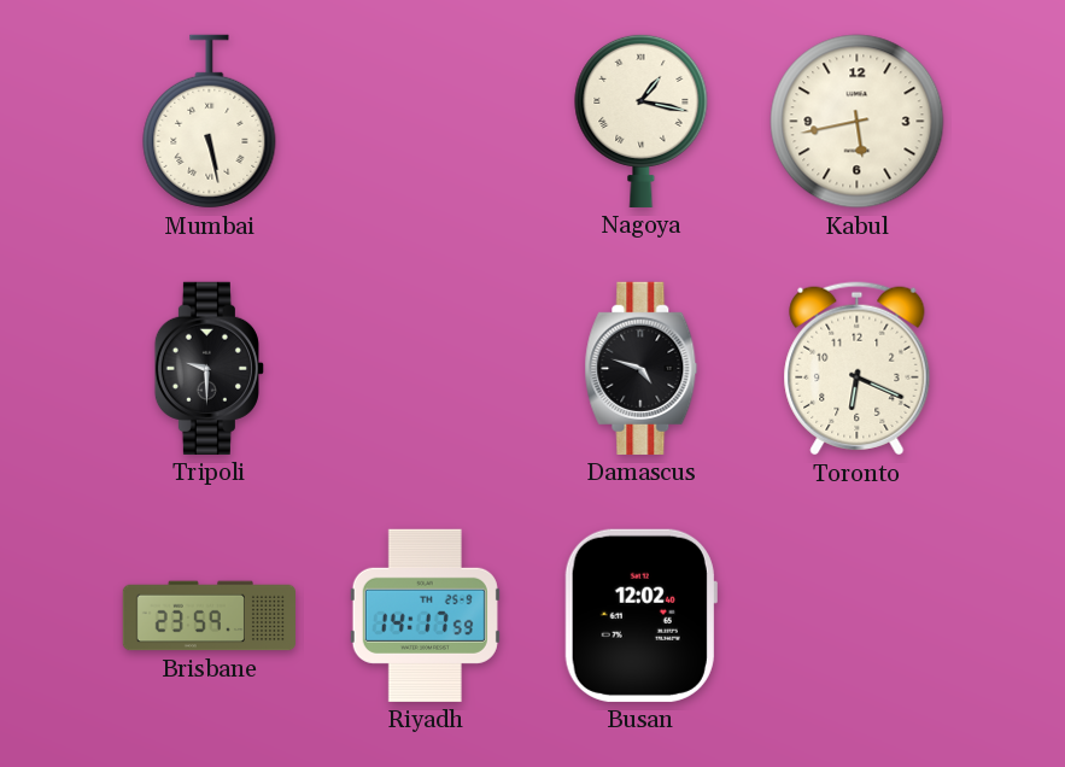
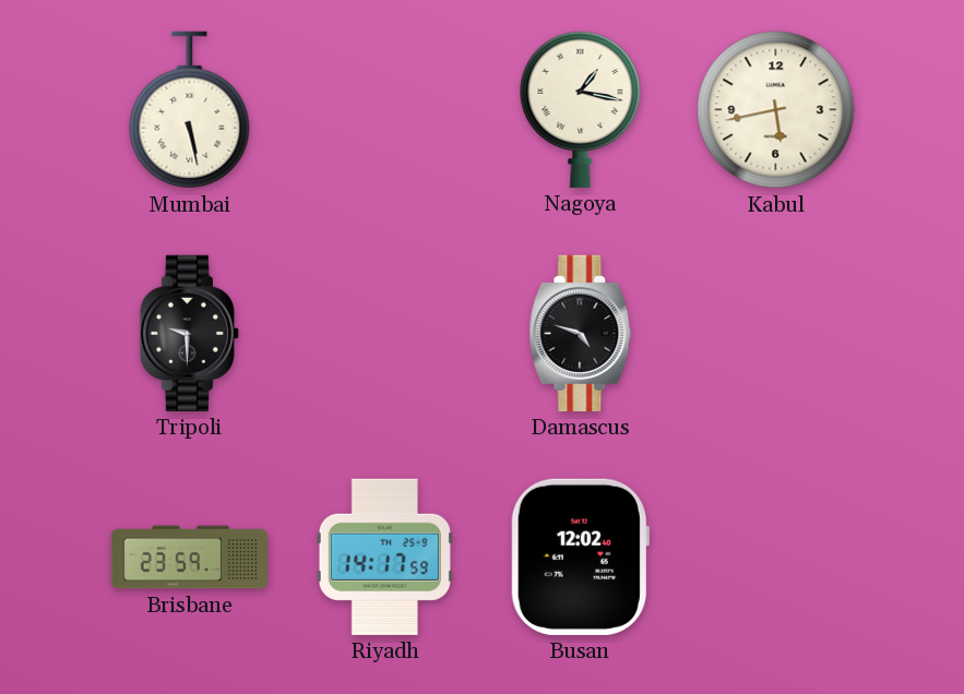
Toronto: 6:19 -> none
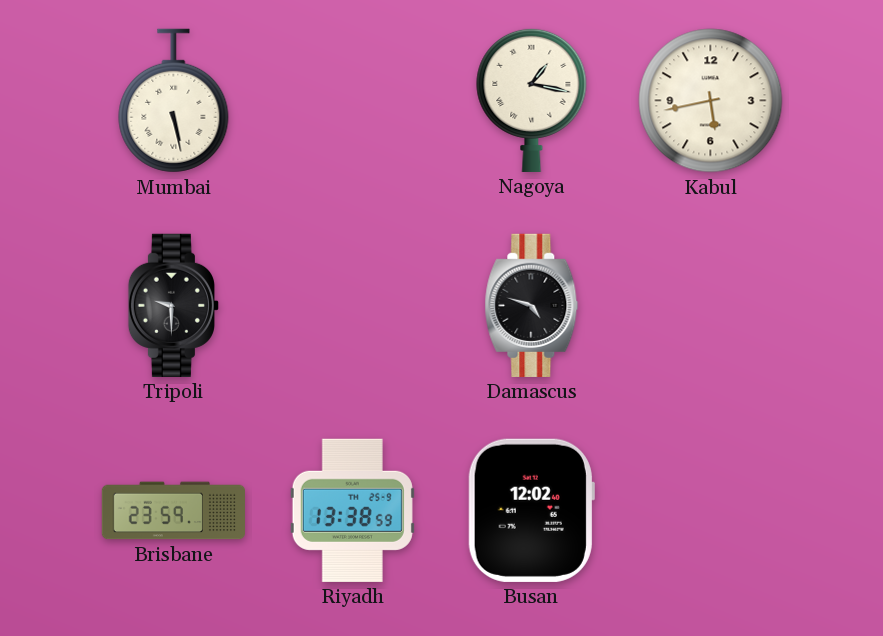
Riyadh: 14:17 -> 13:38
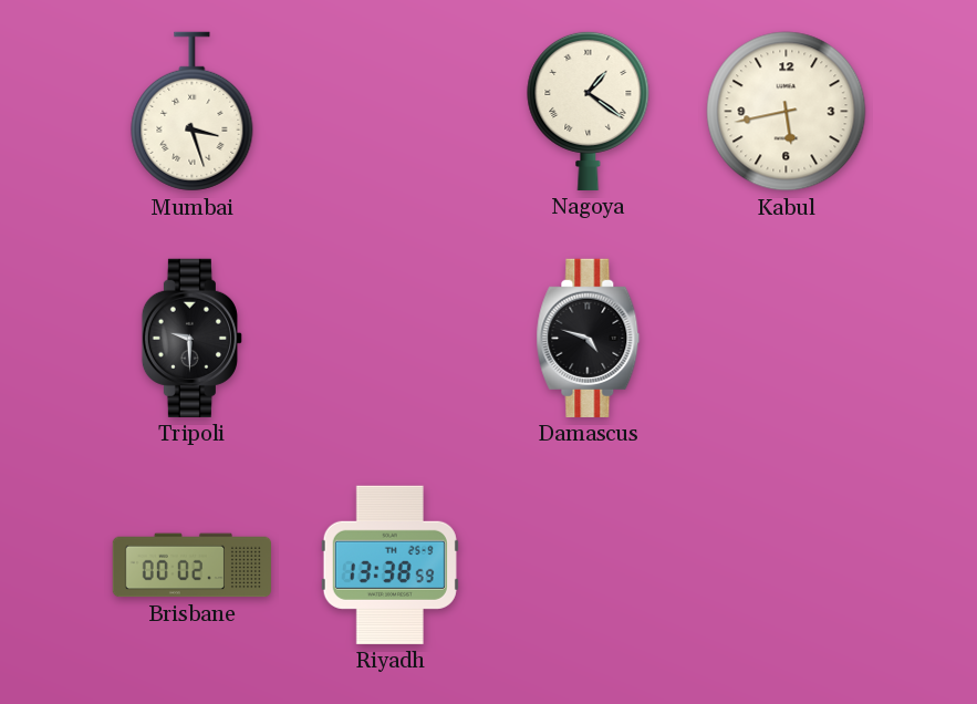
Mumbai: 5:28 -> 3:27
Nagoya: 1:17 -> 1:21
Brisbane: 23:59 -> 00:02
Busan: 12:02 -> none
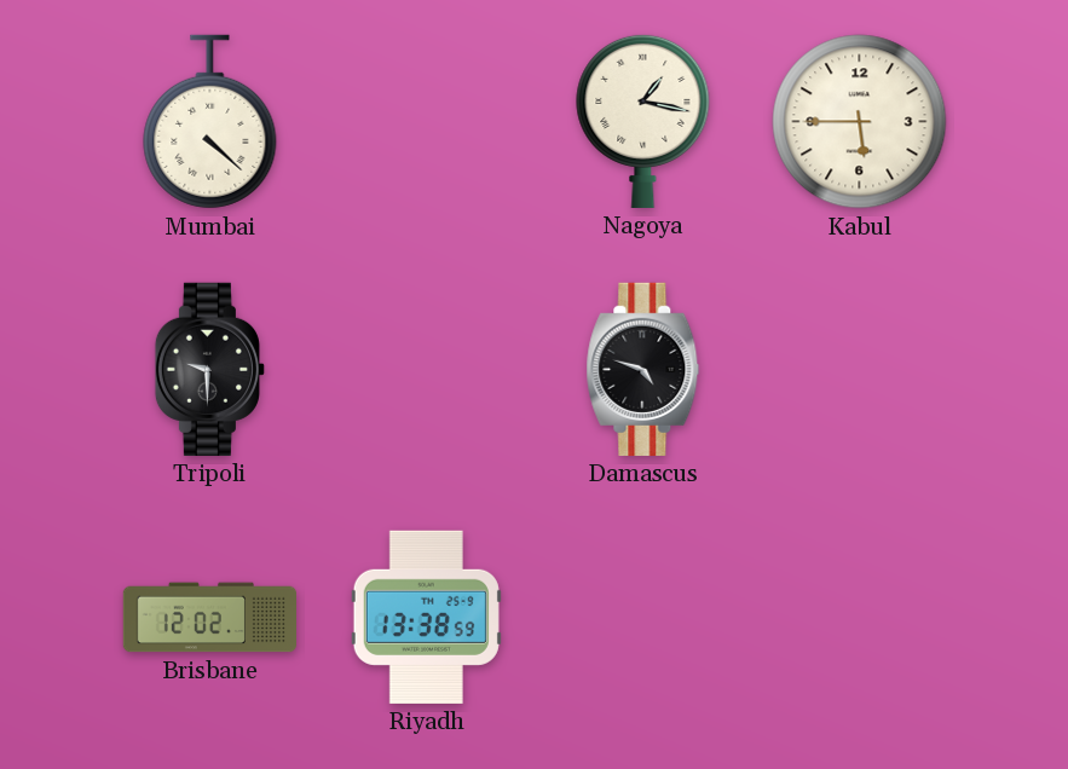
Mumbai: 3:27 -> 4:22
Nagoya: 1:21 -> 1:17
Kabul: 5:43 -> 5:45
Brisbane: 00:02 -> 12:02
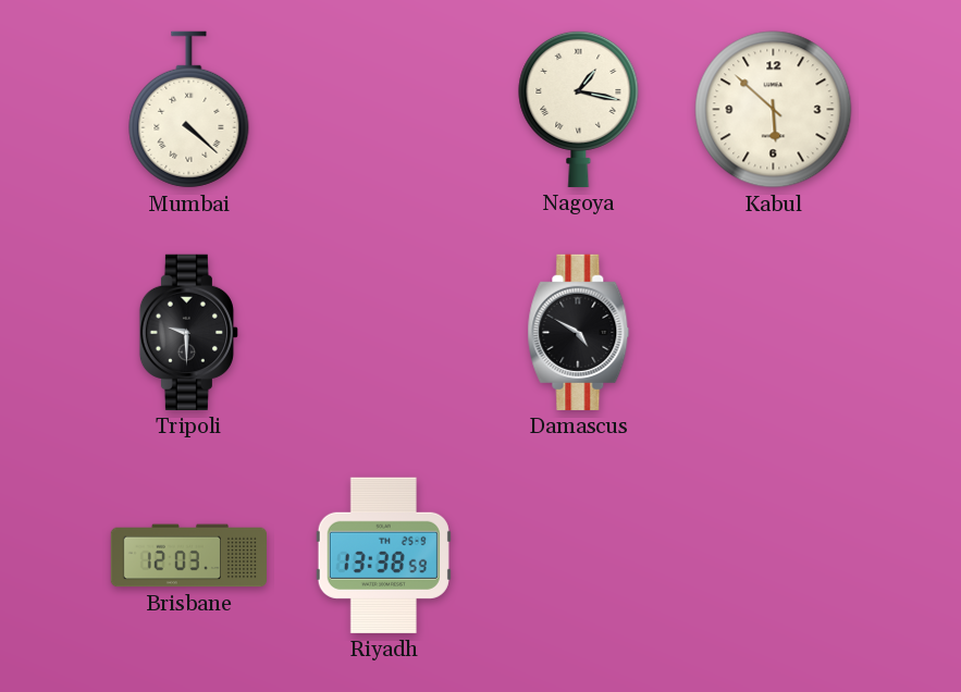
Kabul: 5:45 -> 5:52
Damascus: 4:48 -> 4:50
Brisbane: 12:02 -> 12:03
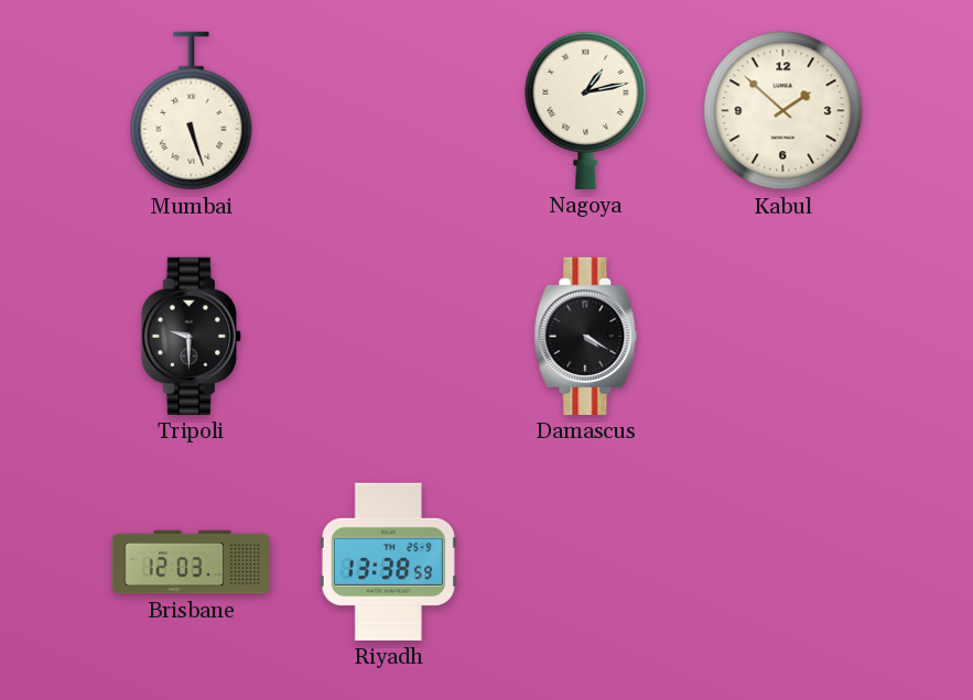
Mumbai: 4:22 -> 5:27
Nagoya: 1:17 -> 1:13
Kabul: 5:52 -> 1:52
Damascus: 4:50 -> 4:20
